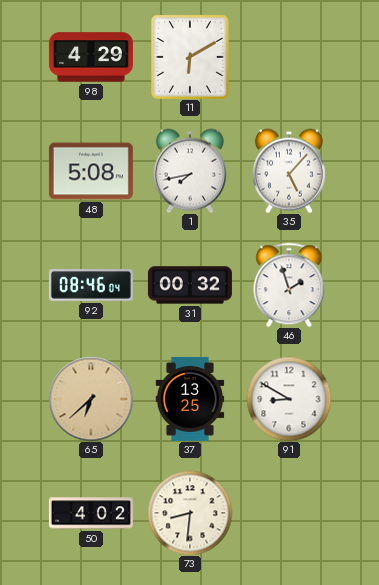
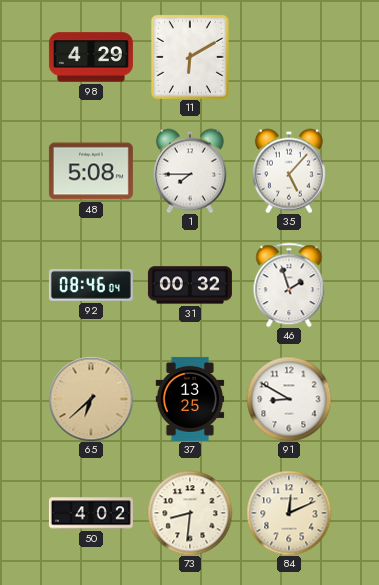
1: 7:43 -> 7:45
84: none -> 12:11
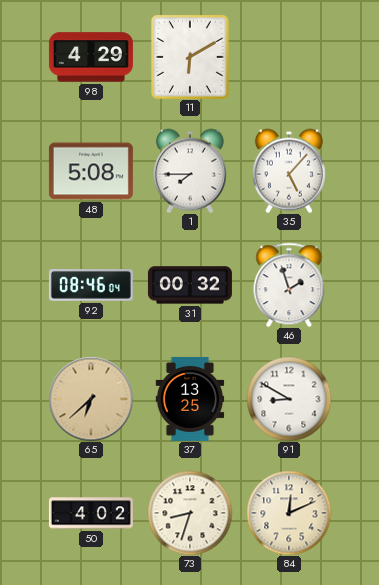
73: 8:31 -> 8:33
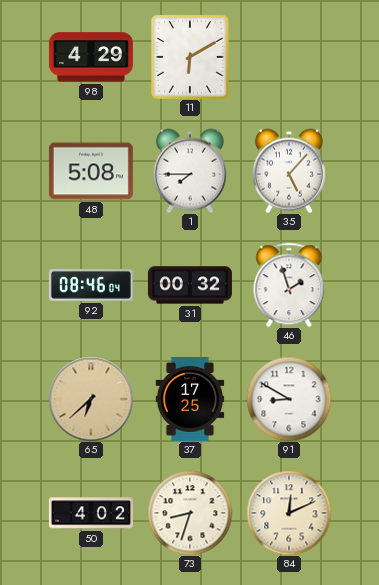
37: 13:25 -> 17:25
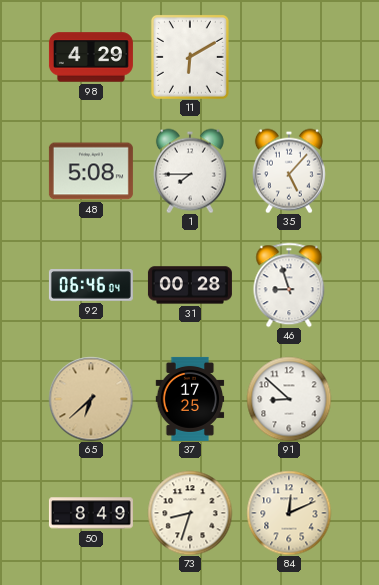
92: 08:46 -> 06:46
31: 00:32 -> 00:28
46: 1:57 -> 8:57
91: 8:50 -> 8:52
50: 4:02 -> 8:49
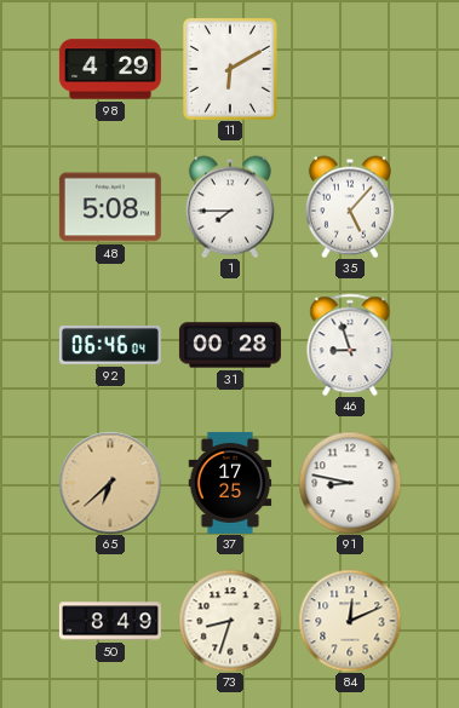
91: 8:52 -> 8:47
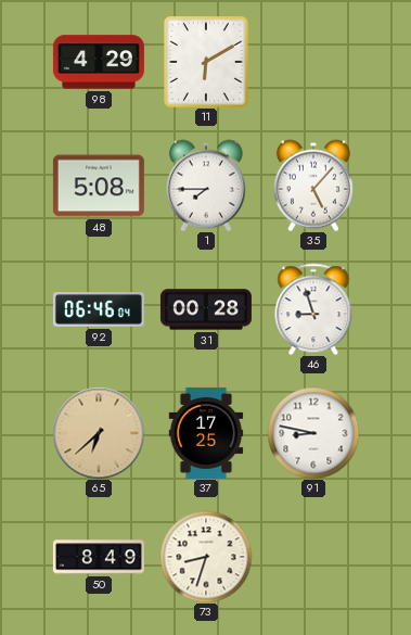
84: 12:11 -> none
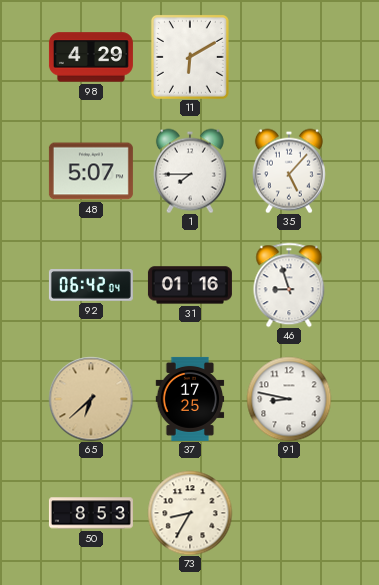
48: 5:08 -> 5:07
92: 06:46 -> 06:42
31: 00:28 -> 01:16
50: 8:49 -> 8:53
73: 8:33 -> 8:35
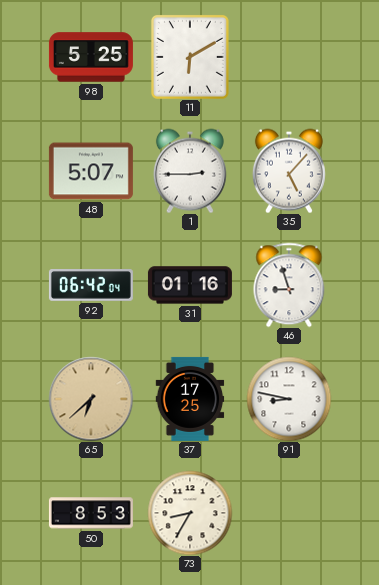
98: 4:29 -> 5:25
1: 7:45 -> 2:45
